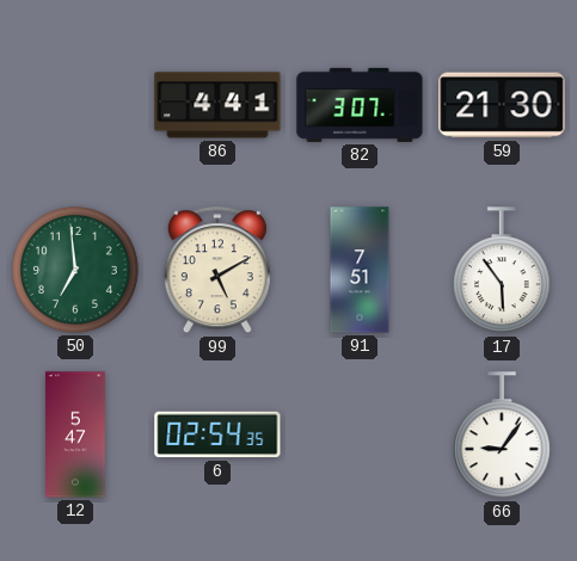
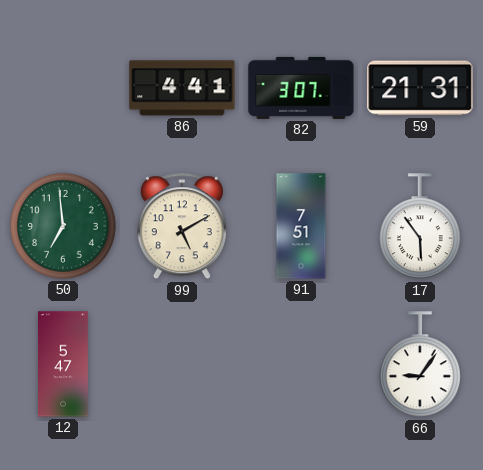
59: 21:30 -> 21:31
6: 02:54 -> none
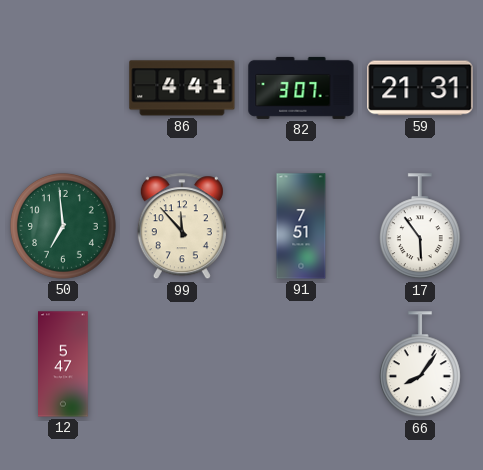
99: 5:10 -> 11:53
66: 9:06 -> 8:06
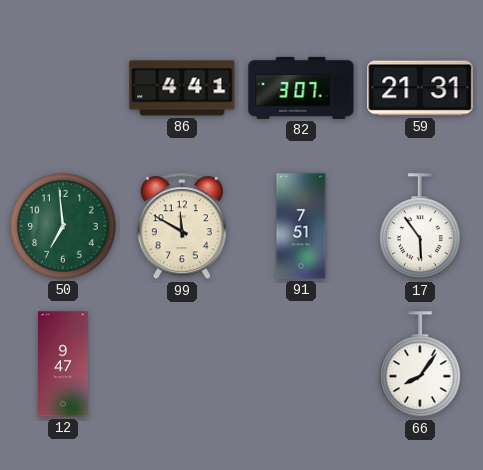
99: 11:53 -> 11:50
12: 5:47 -> 9:47
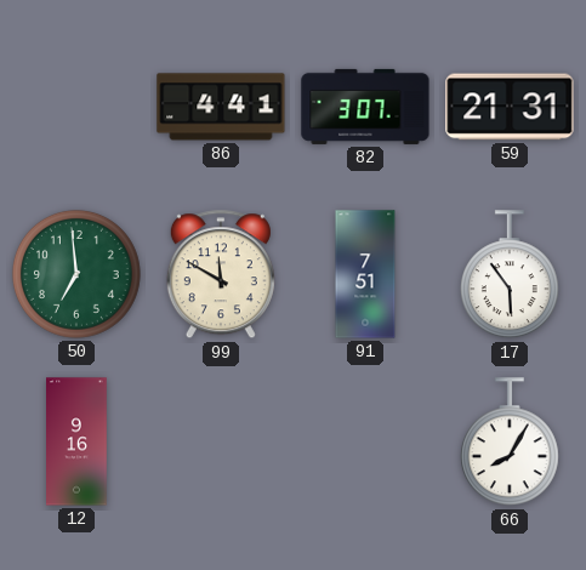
12: 9:47 -> 9:16
66: 8:06 -> 8:05
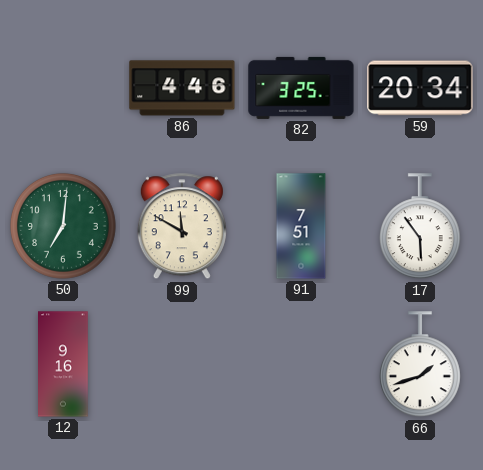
86: 4:41 -> 4:46
82: 3:07 -> 3:25
59: 21:31 -> 20:34
50: 6:59 -> 7:01
66: 8:05 -> 1:42
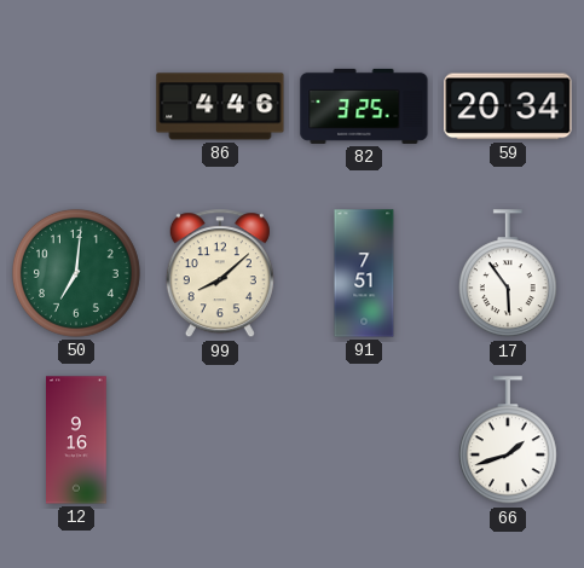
99: 11:50 -> 8:08
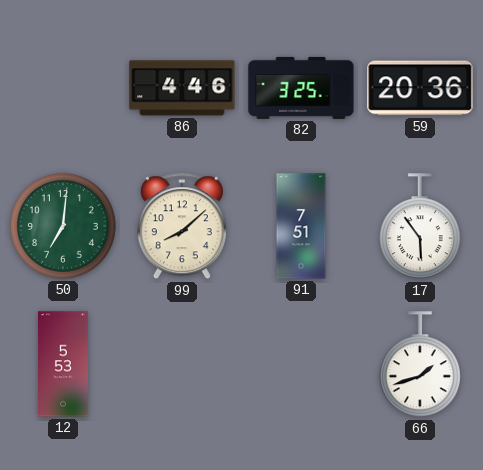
59: 20:34 -> 20:36
12: 9:16 -> 5:53
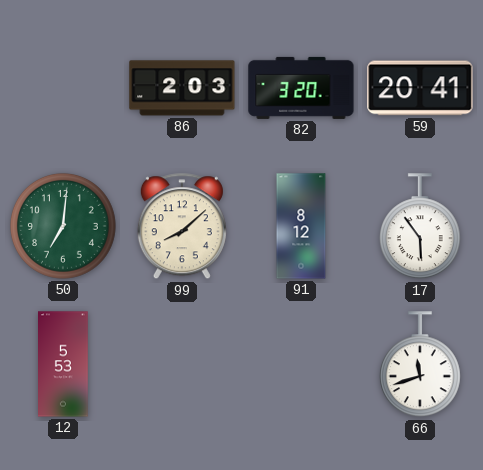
86: 4:46 -> 2:03
82: 3:25 -> 3:20
59: 20:36 -> 20:41
91: 7:51 -> 8:12
66: 1:42 -> 11:42
